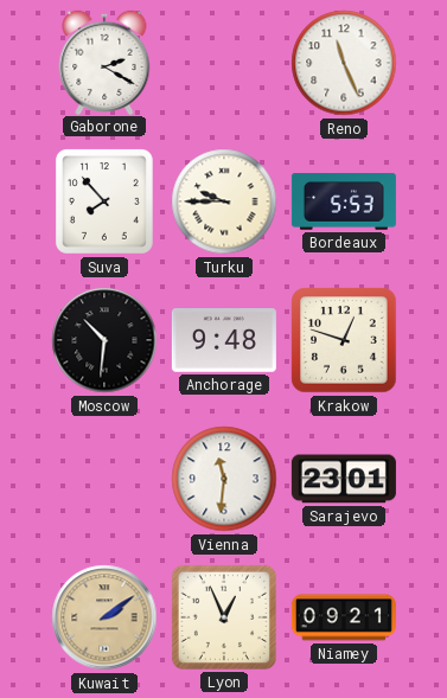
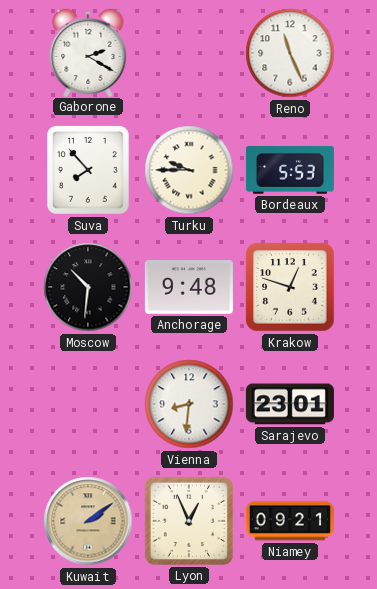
Vienna: 11:31 -> 8:31
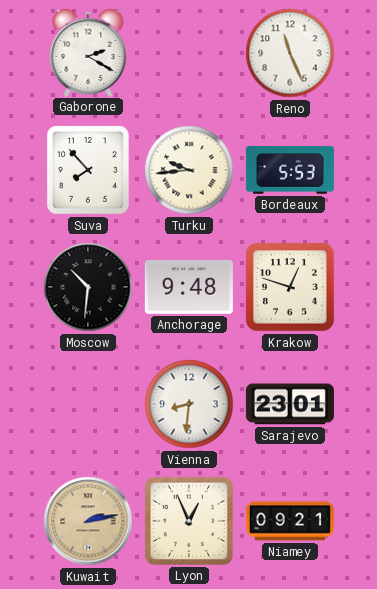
Turku: 9:45 -> 9:44
Kuwait: 2:09 -> 2:13
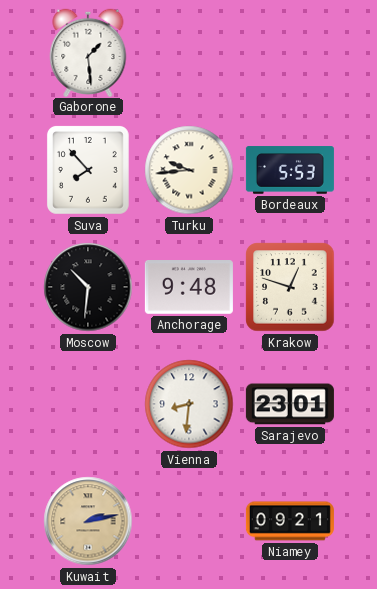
Gaborone: 2:20 -> 1:29
Reno: 11:26 -> none
Lyon: 12:56 -> none
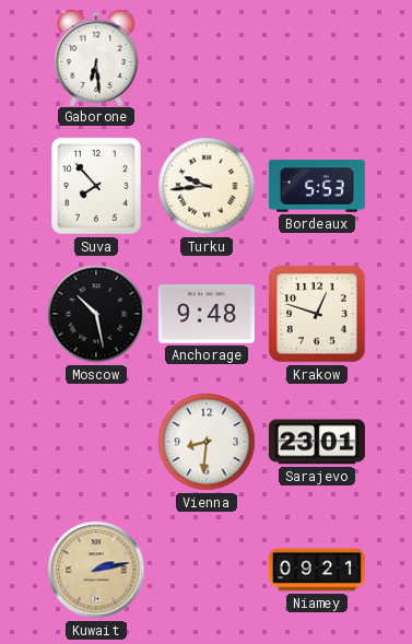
Gaborone: 1:29 -> 6:29
Moscow: 10:31 -> 10:28
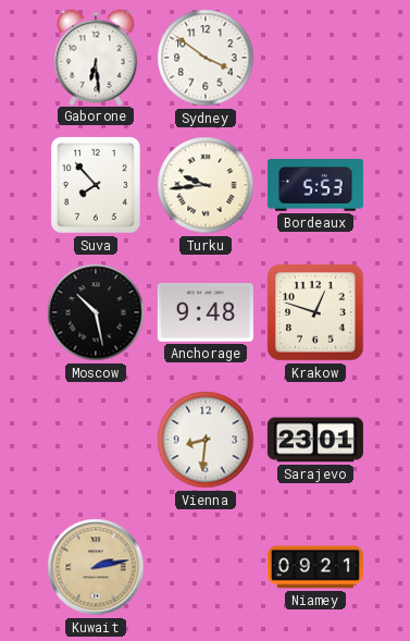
Sydney: none -> 3:51
